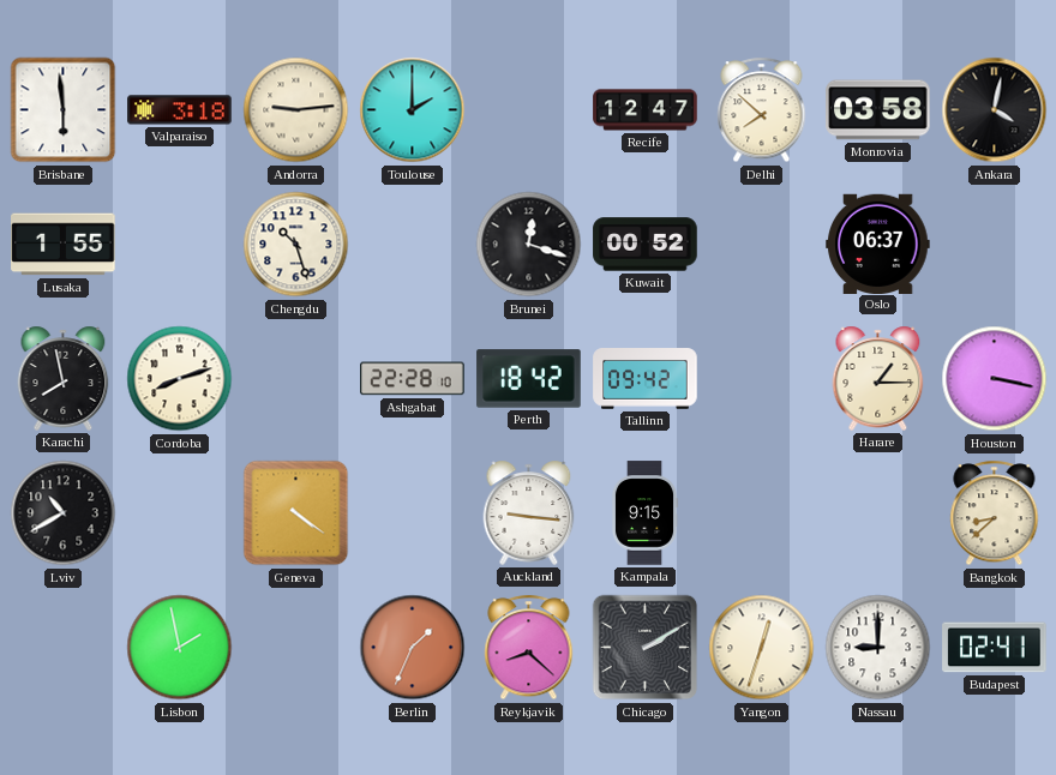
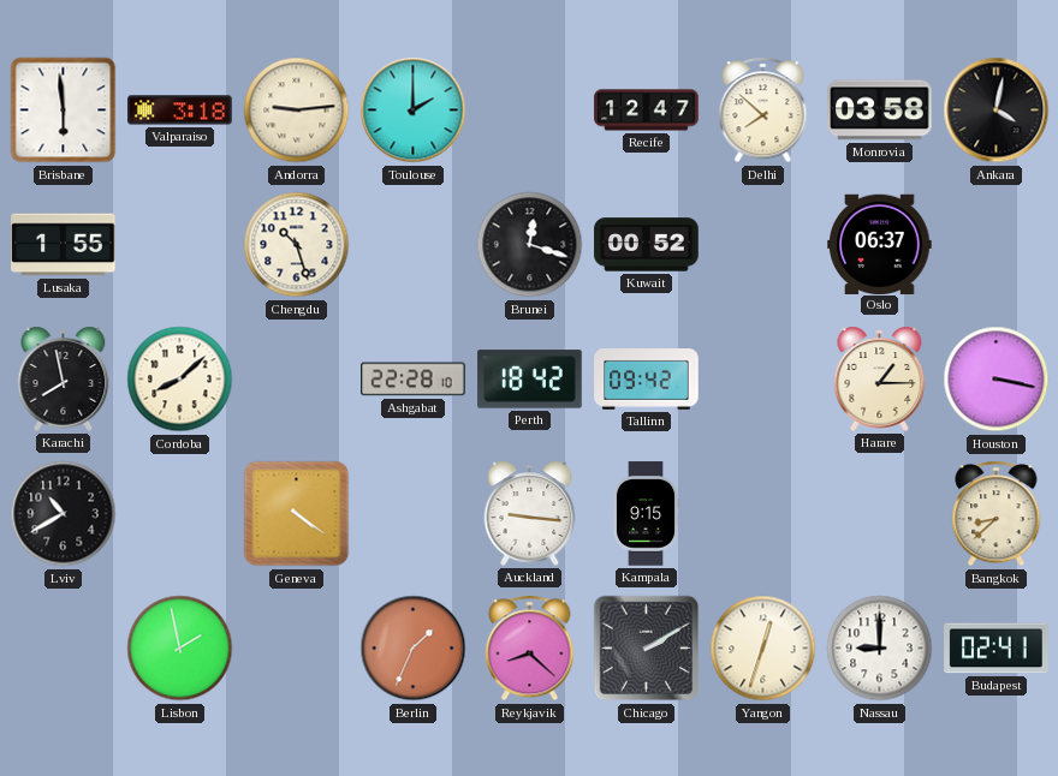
Cordoba: 8:12 -> 8:08
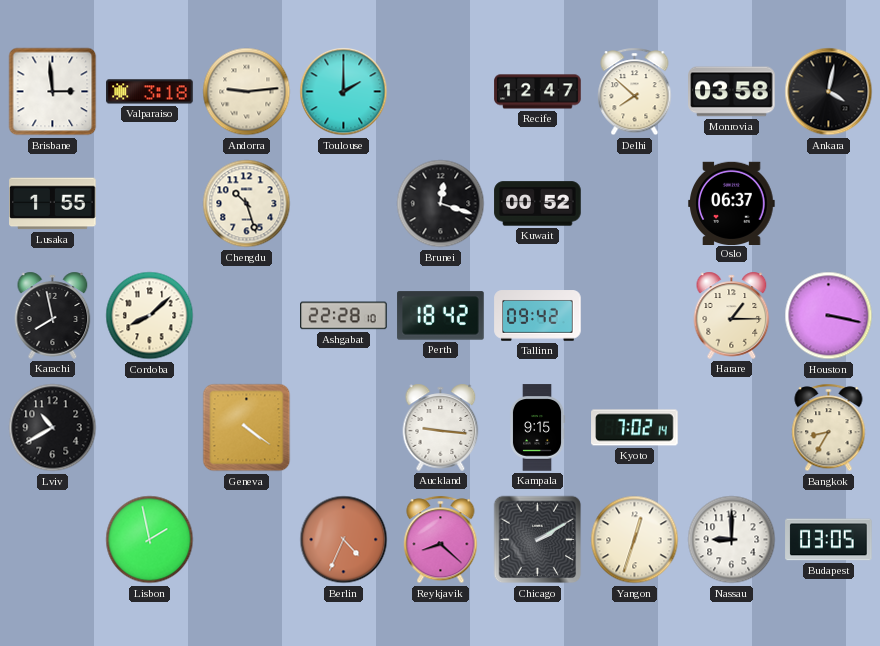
Brisbane: 5:59 -> 2:59
Kyoto: none -> 7:02
Bangkok: 8:38 -> 8:35
Berlin: 1:34 -> 4:34
Budapest: 02:41 -> 03:05
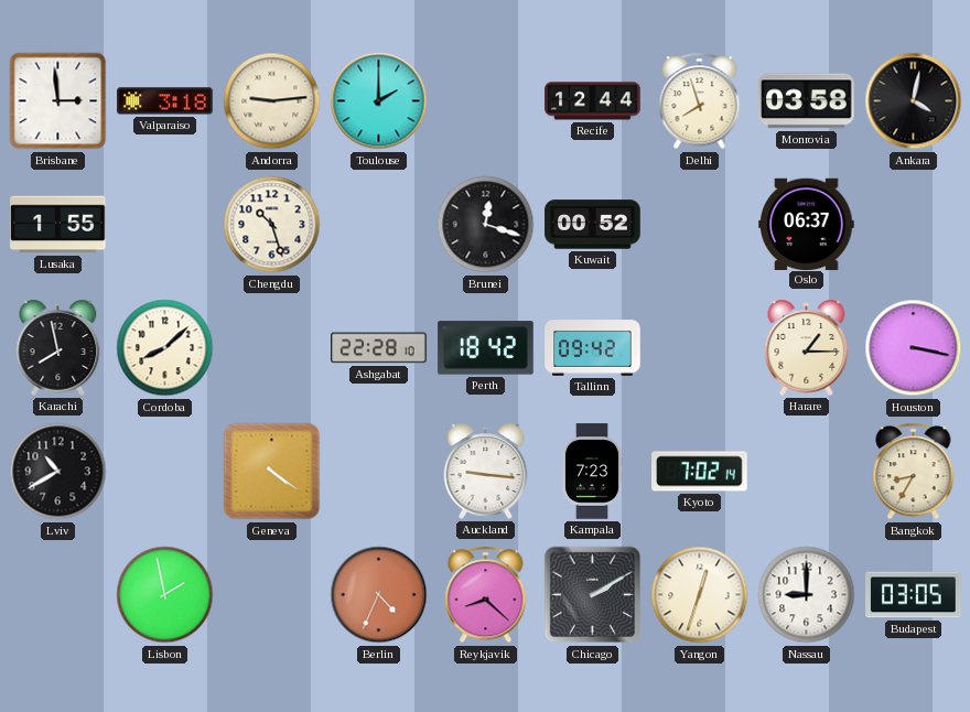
Recife: 12:47 -> 12:44
Delhi: 7:52 -> 7:57
Kampala: 9:15 -> 7:23
